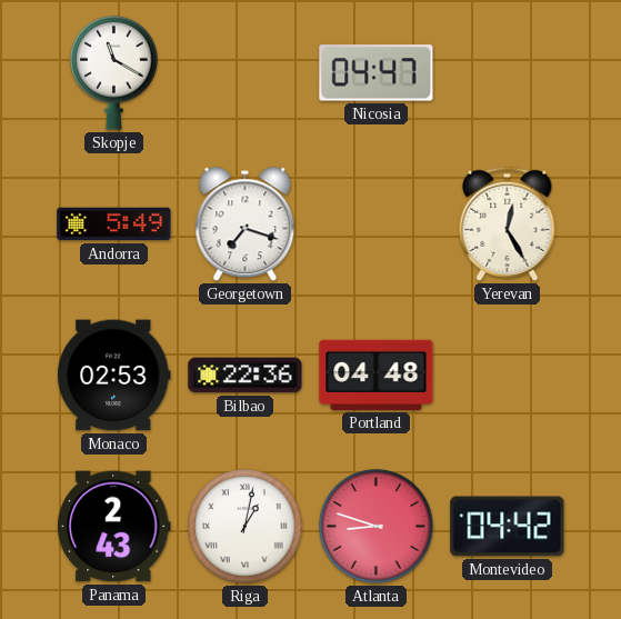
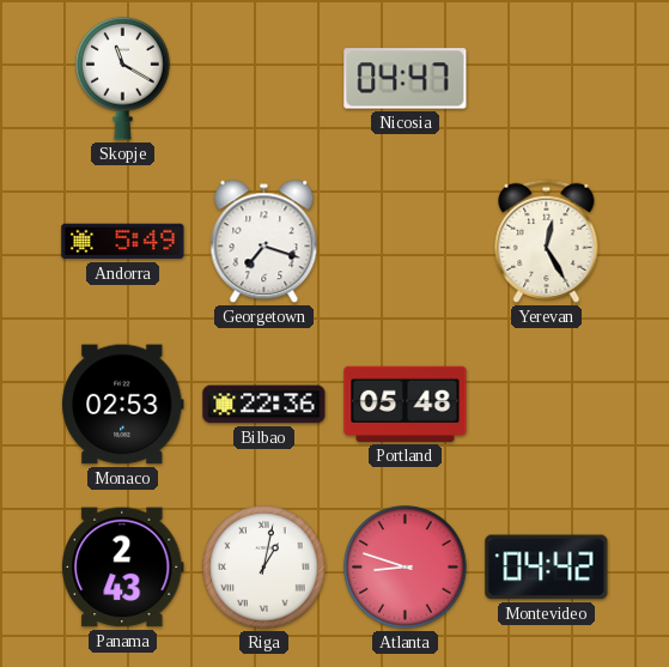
Portland: 04:48 -> 05:48
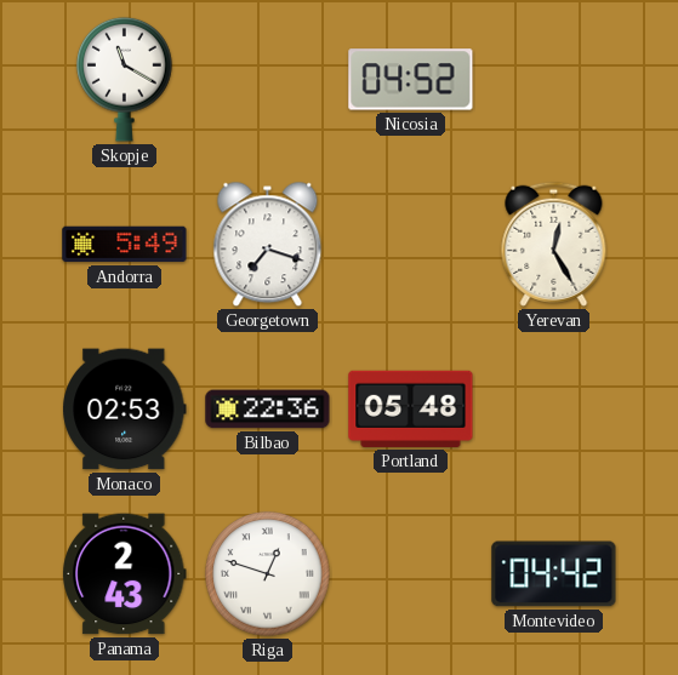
Nicosia: 04:47 -> 04:52
Riga: 1:02 -> 12:48
Atlanta: 8:48 -> none
